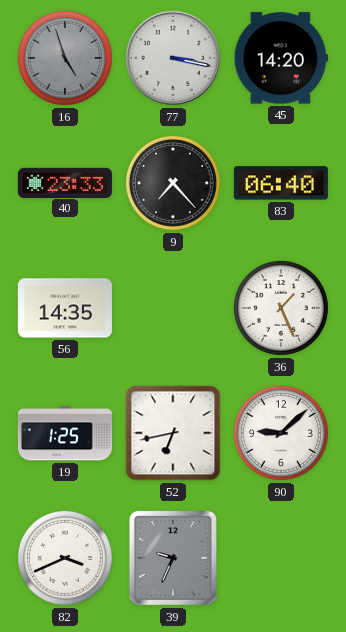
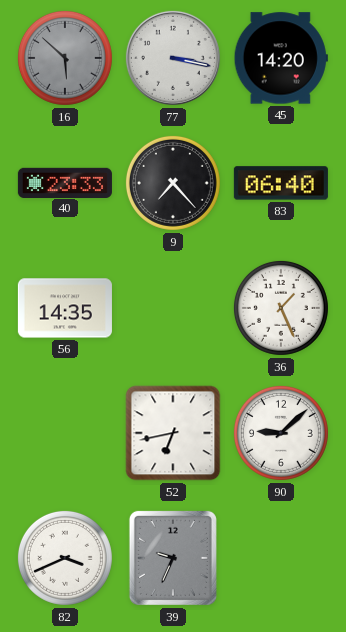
16: 4:57 -> 5:52
19: 1:25 -> none
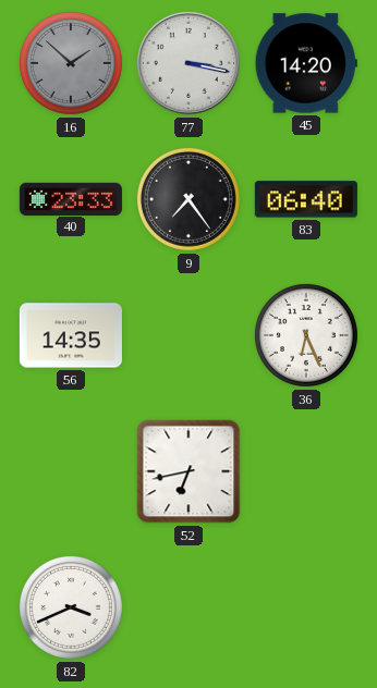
16: 5:52 -> 1:52
9: 7:23 -> 7:24
36: 1:26 -> 6:26
90: 9:08 -> none
39: 9:34 -> none
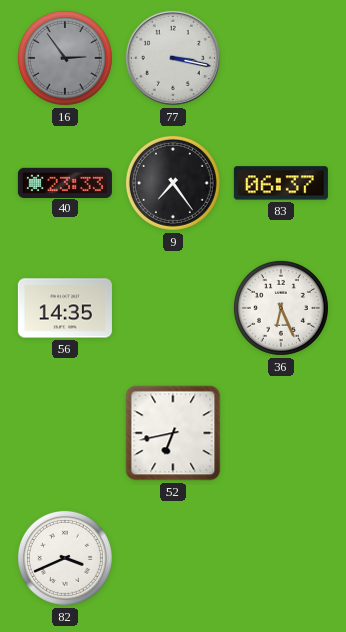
16: 1:52 -> 2:54
45: 14:20 -> none
83: 06:40 -> 06:37
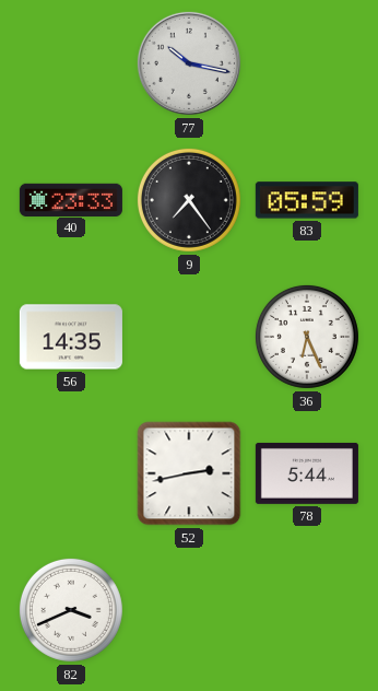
16: 2:54 -> none
77: 3:17 -> 10:17
83: 06:37 -> 05:59
52: 6:43 -> 2:43
78: none -> 5:44
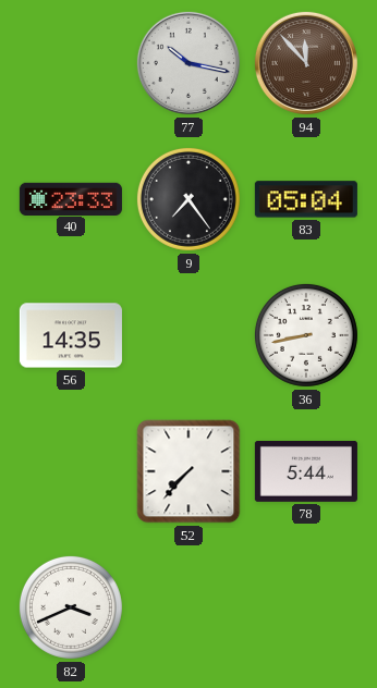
94: none -> 11:53
83: 05:59 -> 05:04
36: 6:26 -> 8:43
52: 2:43 -> 7:37
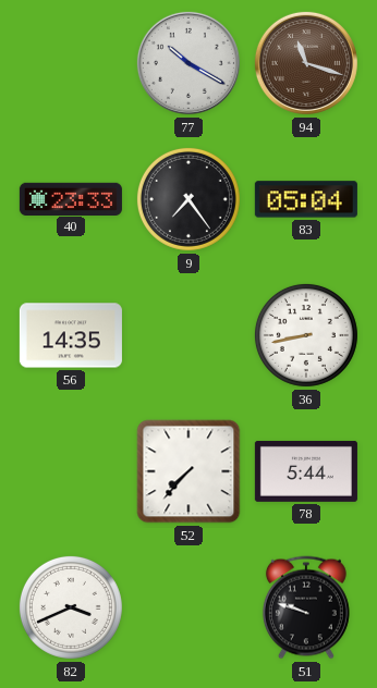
77: 10:17 -> 10:20
94: 11:53 -> 11:18
51: none -> 9:48
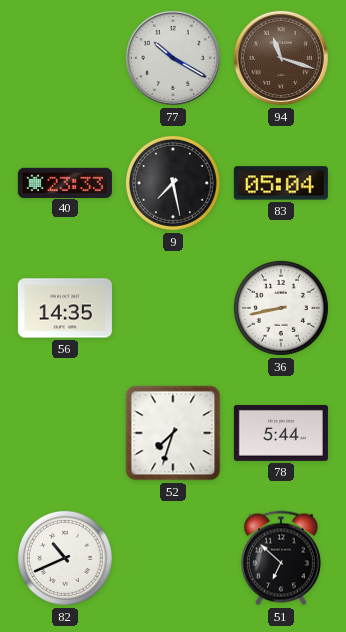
9: 7:24 -> 7:28
52: 7:37 -> 7:33
82: 3:41 -> 10:41
51: 9:48 -> 6:52
